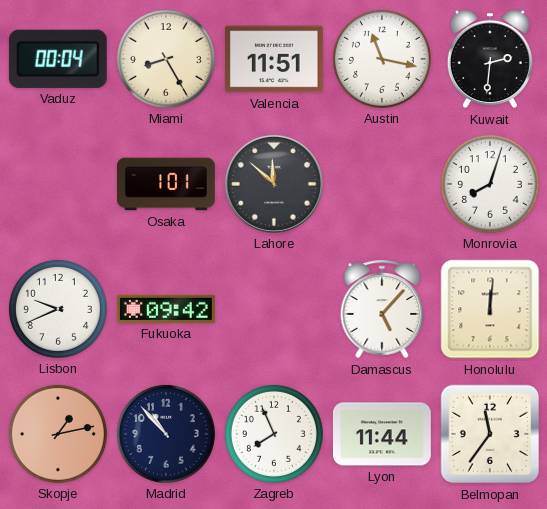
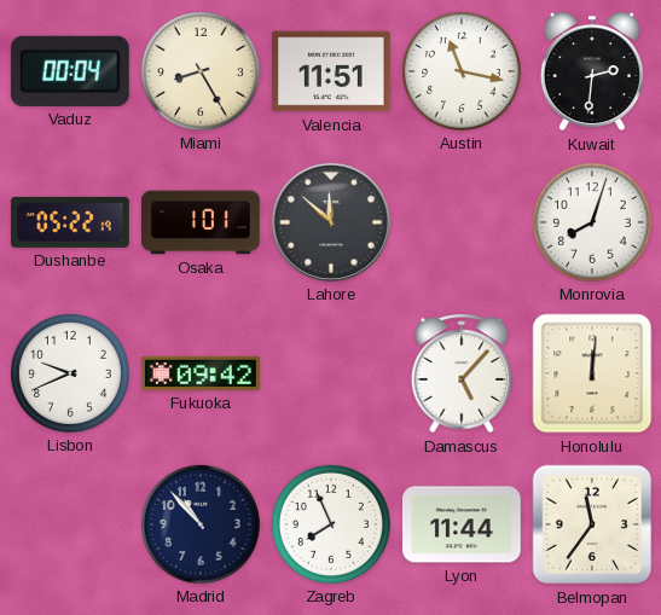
Dushanbe: none -> 05:22
Skopje: 1:13 -> none
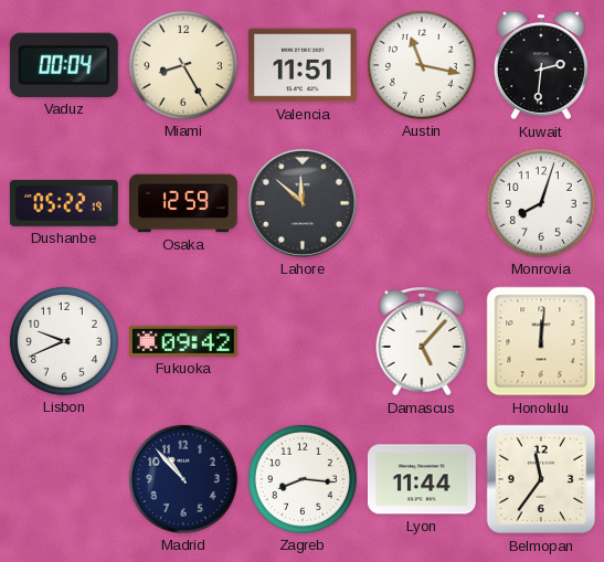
Osaka: 1:01 -> 12:59
Zagreb: 7:56 -> 8:16
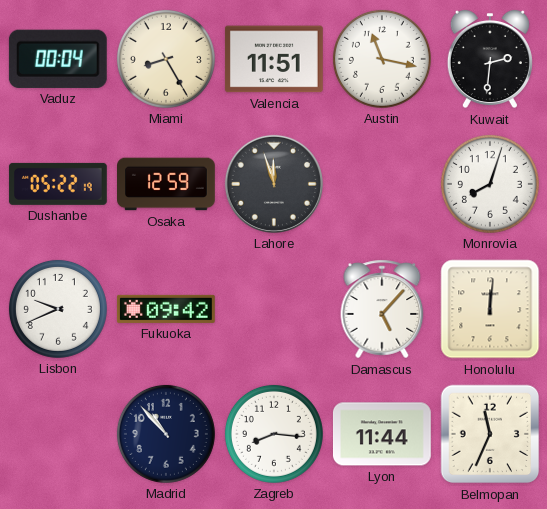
Lahore: 11:52 -> 11:57
Belmopan: 11:36 -> 11:34
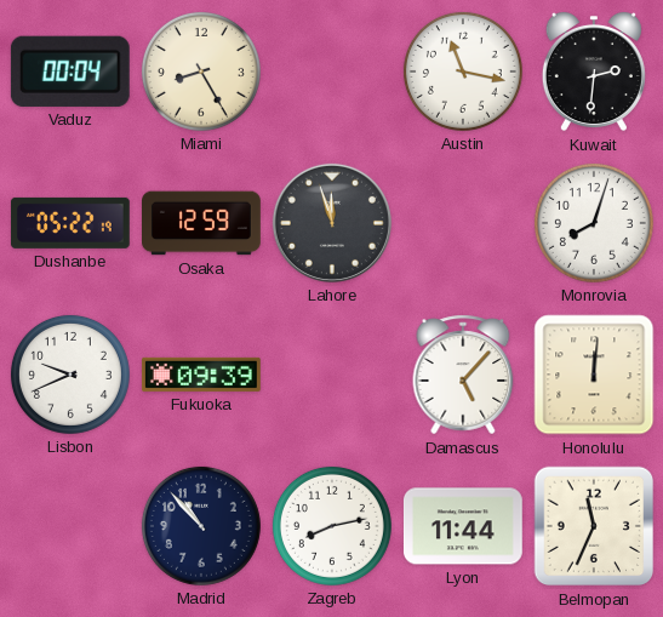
Valencia: 11:51 -> none
Fukuoka: 09:42 -> 09:39
Zagreb: 8:16 -> 8:13
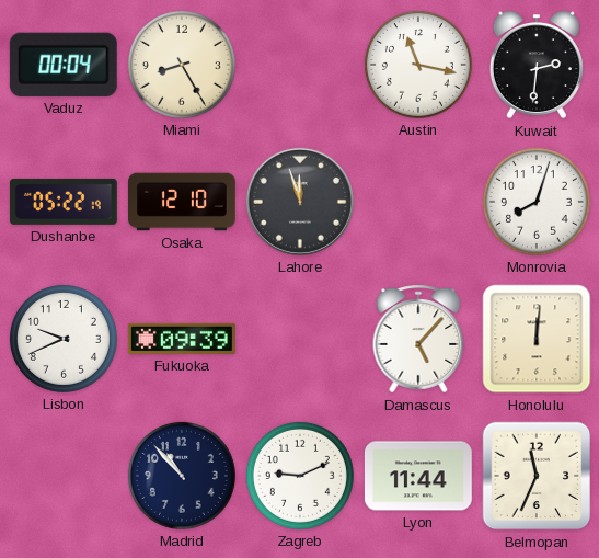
Osaka: 12:59 -> 12:10
Zagreb: 8:13 -> 9:11
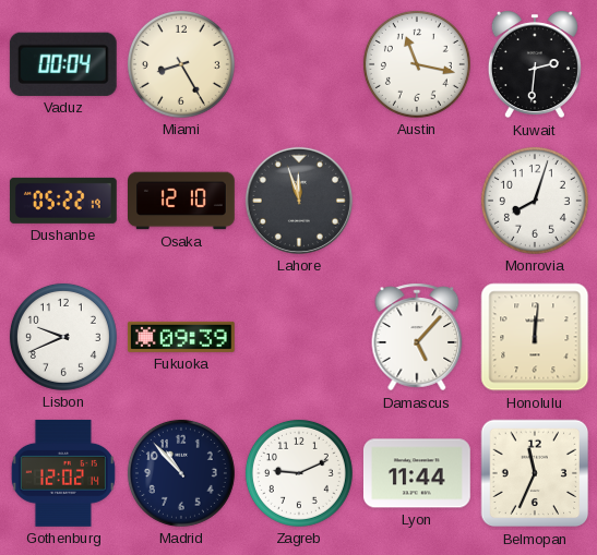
Gothenburg: none -> 12:02
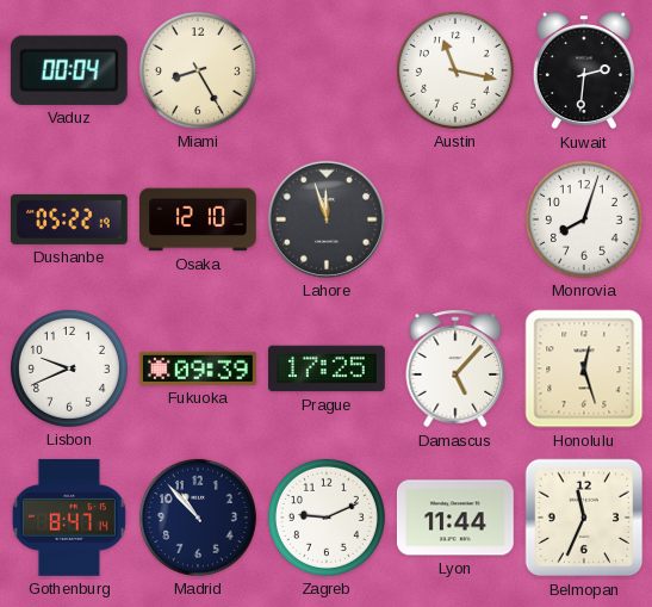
Prague: none -> 17:25
Honolulu: 12:01 -> 12:27
Gothenburg: 12:02 -> 8:47
